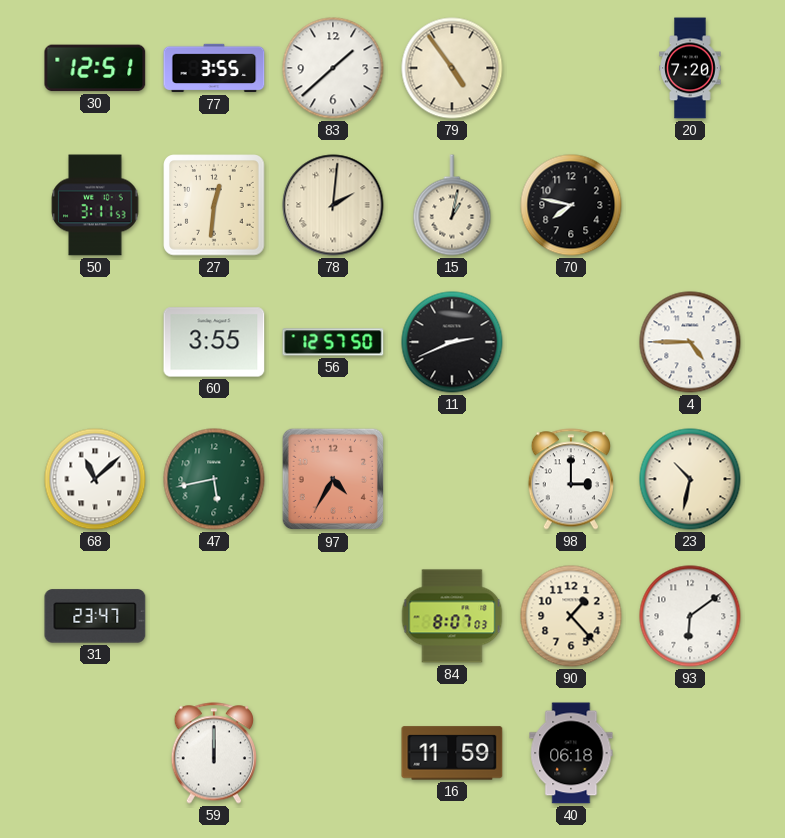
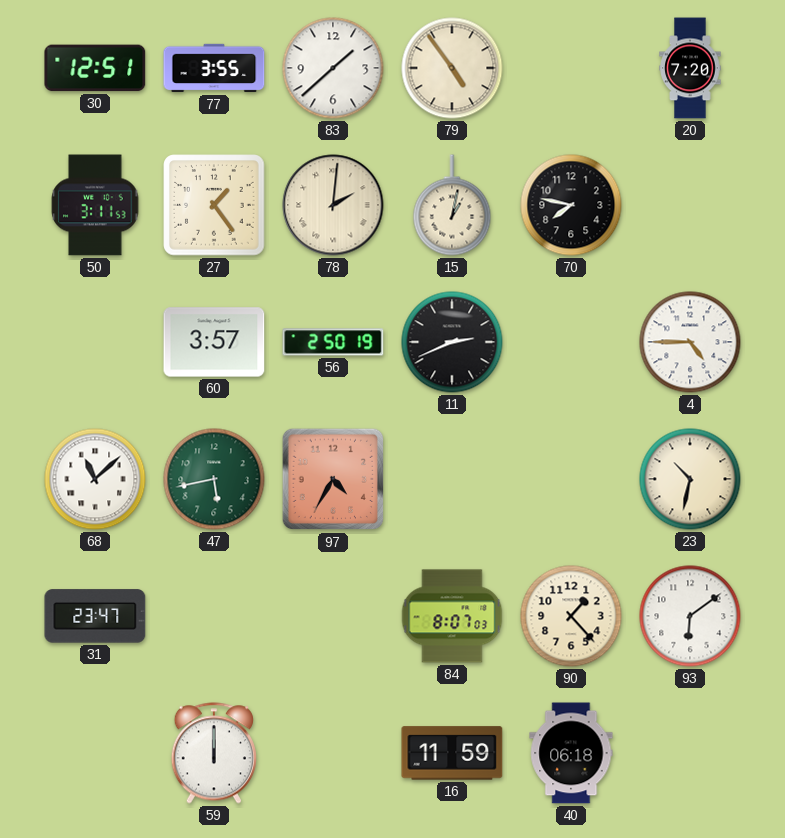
27: 12:31 -> 1:24
60: 3:55 -> 3:57
56: 12:57 -> 2:50
98: 3:00 -> none
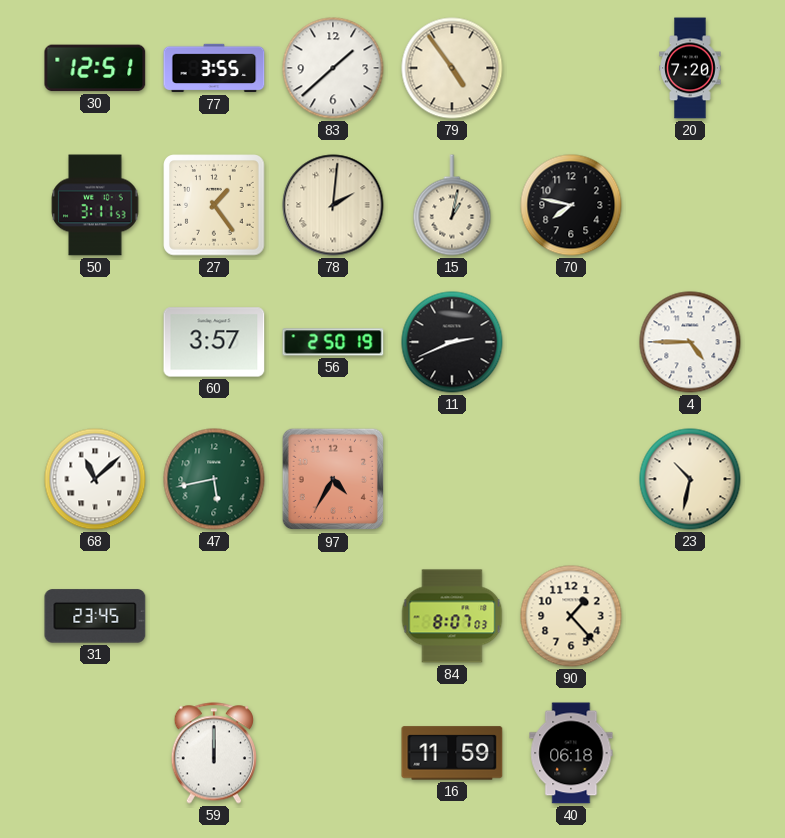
31: 23:47 -> 23:45
93: 6:09 -> none
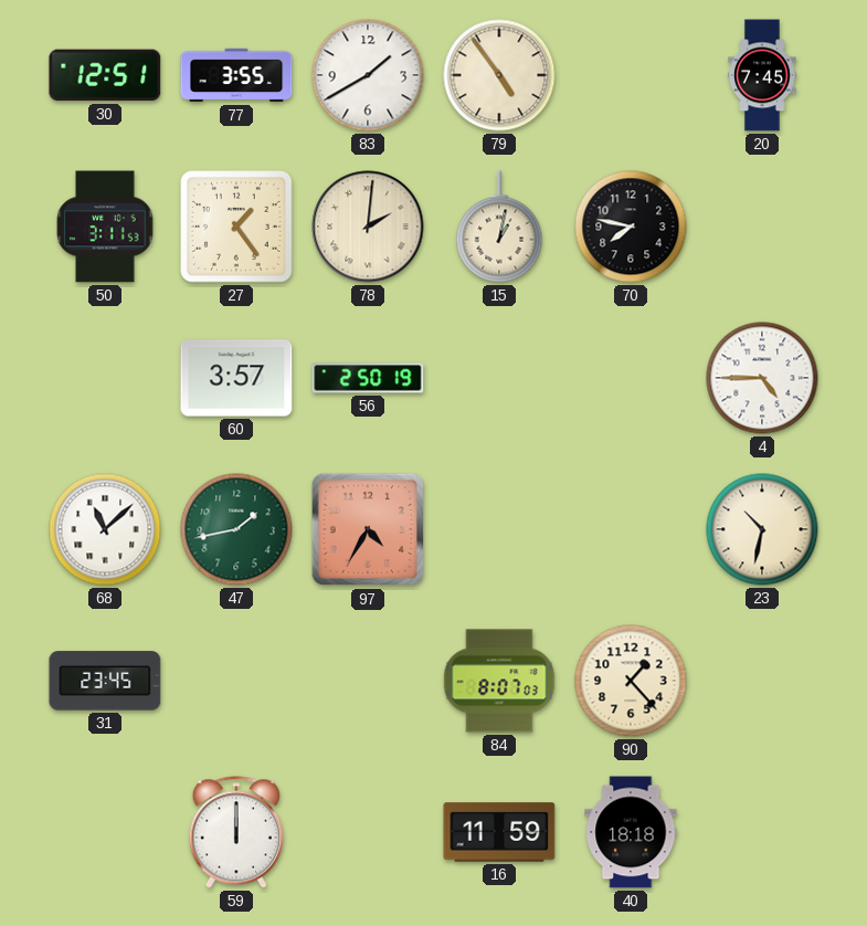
83: 1:38 -> 1:40
20: 7:20 -> 7:45
11: 2:41 -> none
47: 5:43 -> 1:43
40: 06:18 -> 18:18
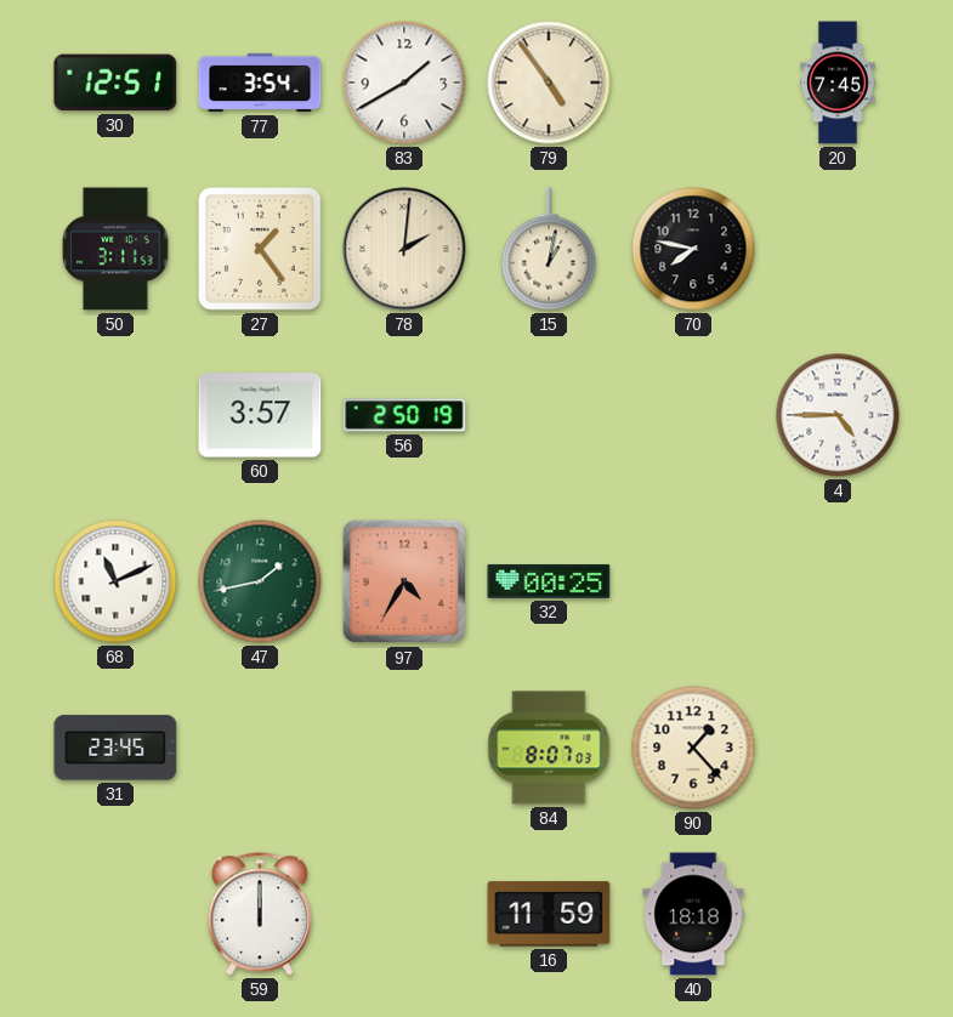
77: 3:55 -> 3:54
68: 11:08 -> 11:11
32: none -> 00:25
23: 10:32 -> none
